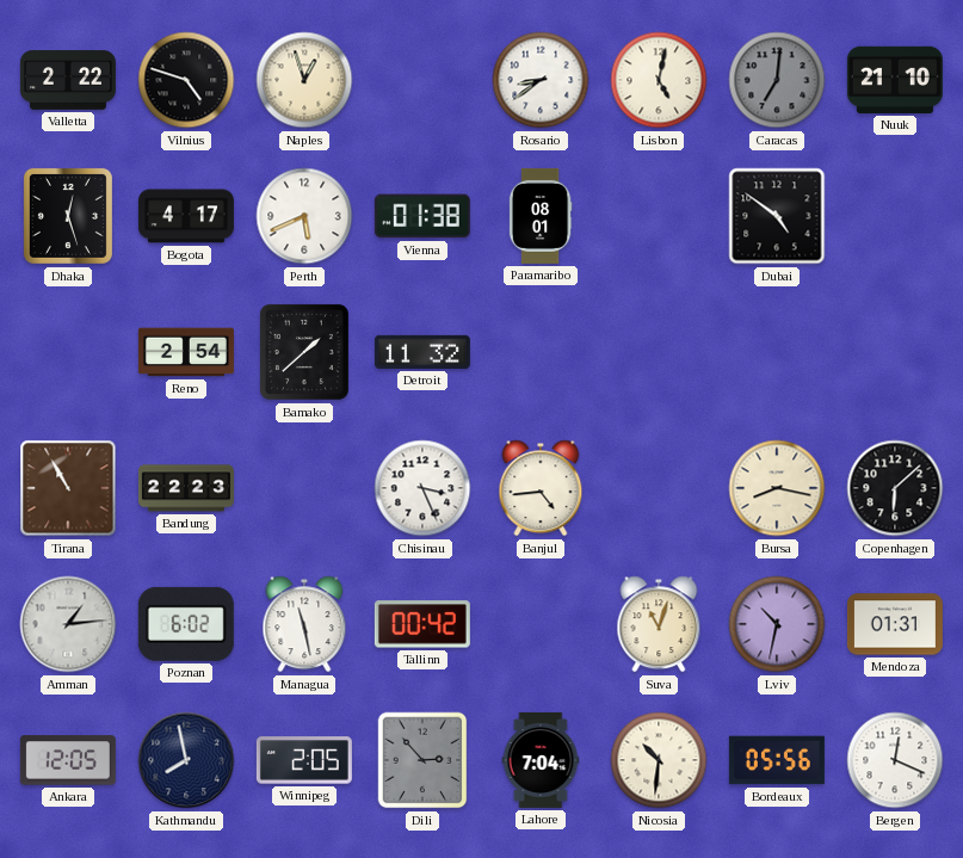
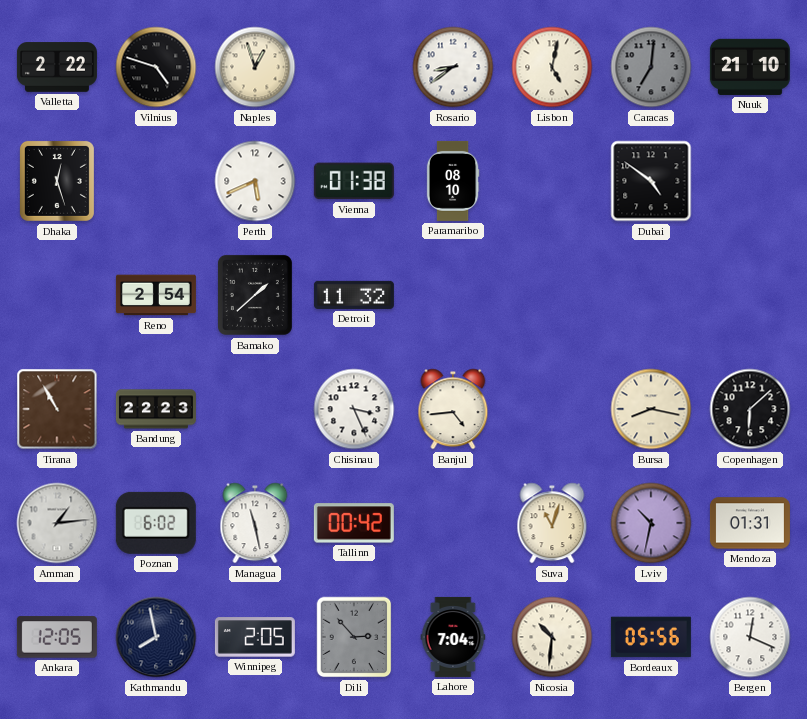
Bogota: 4:17 -> none
Paramaribo: 08:01 -> 08:10
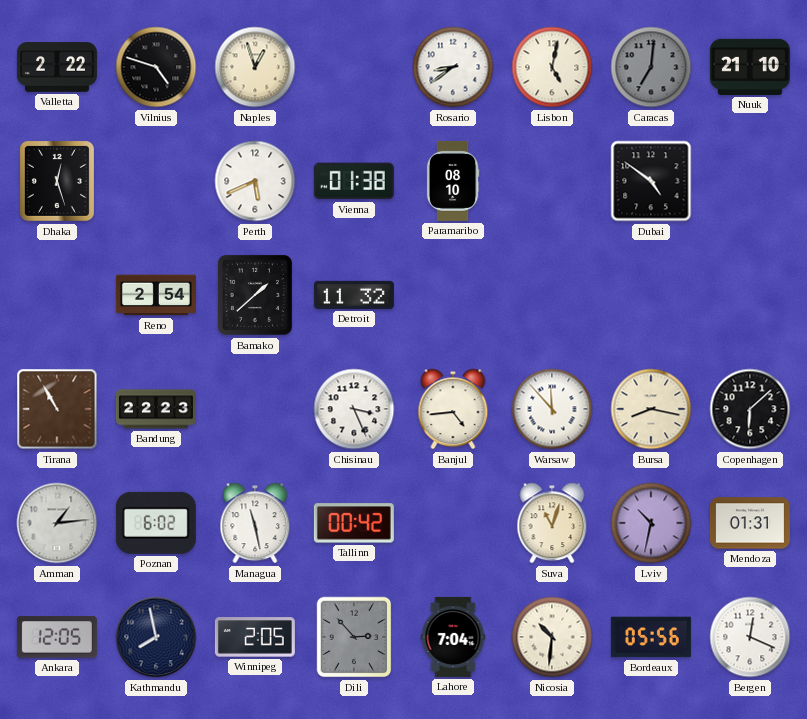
Warsaw: none -> 11:53
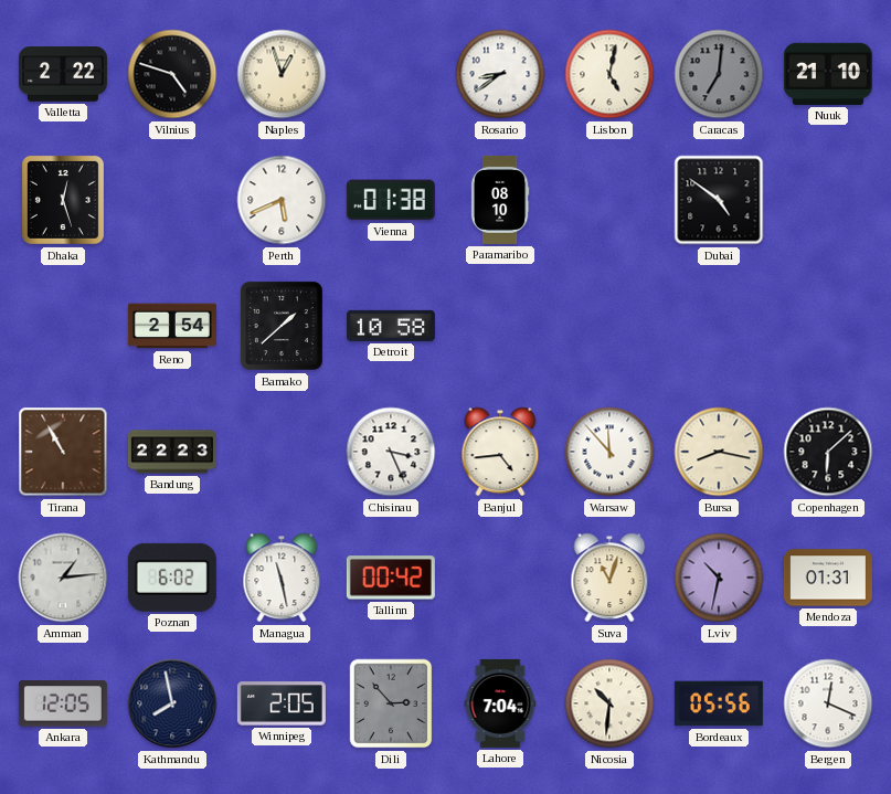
Detroit: 11:32 -> 10:58
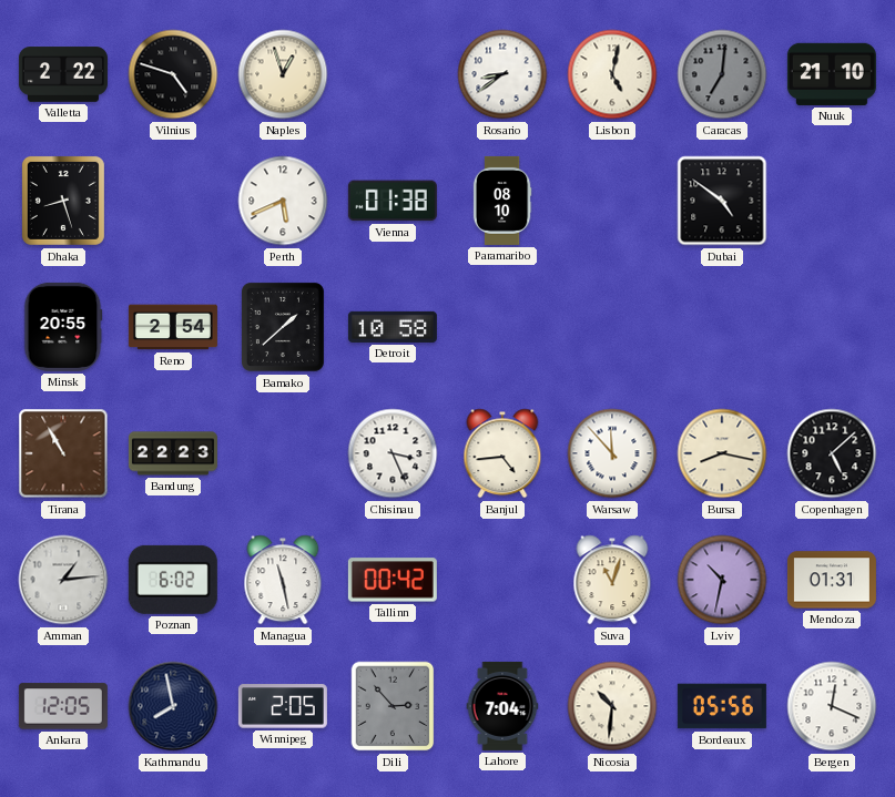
Dhaka: 12:27 -> 8:27
Minsk: none -> 20:55
Copenhagen: 6:08 -> 5:08
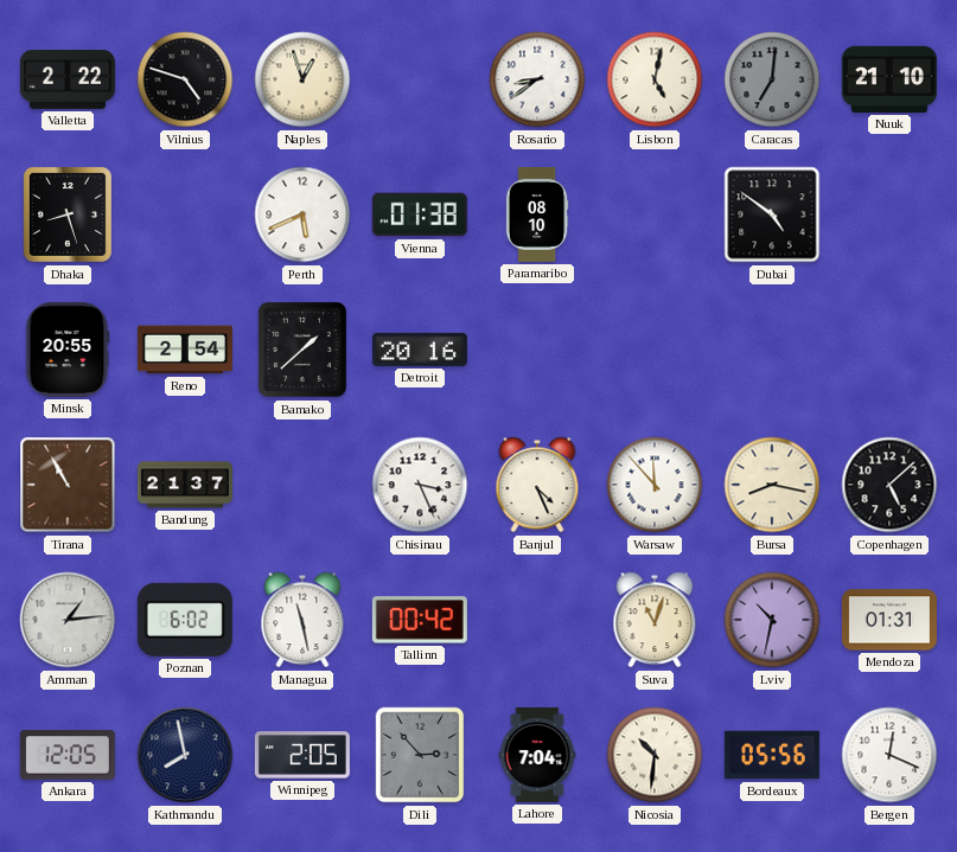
Detroit: 10:58 -> 20:16
Bandung: 22:23 -> 21:37
Banjul: 4:44 -> 4:26
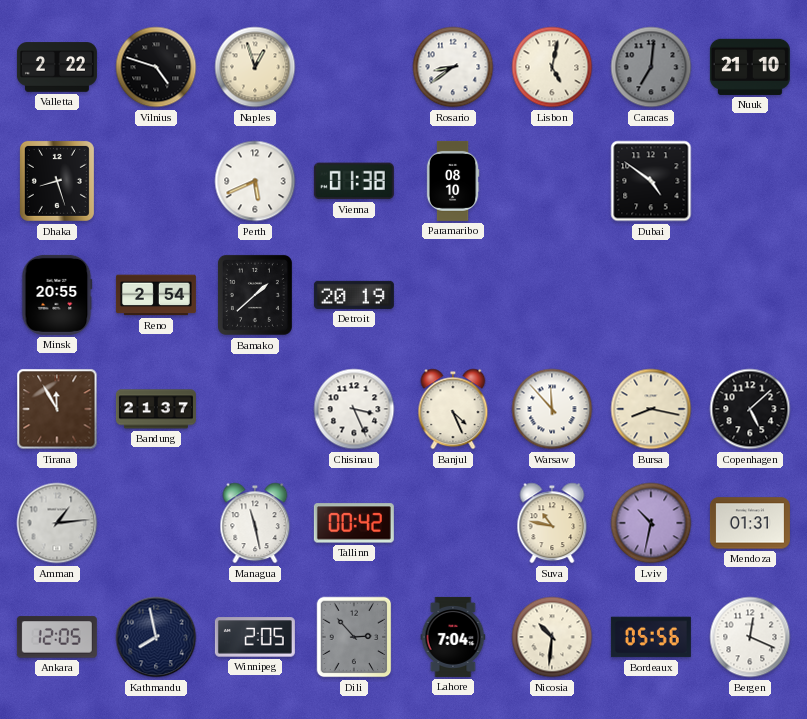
Detroit: 20:16 -> 20:19
Tirana: 10:55 -> 11:55
Poznan: 6:02 -> none
Suva: 11:03 -> 10:47
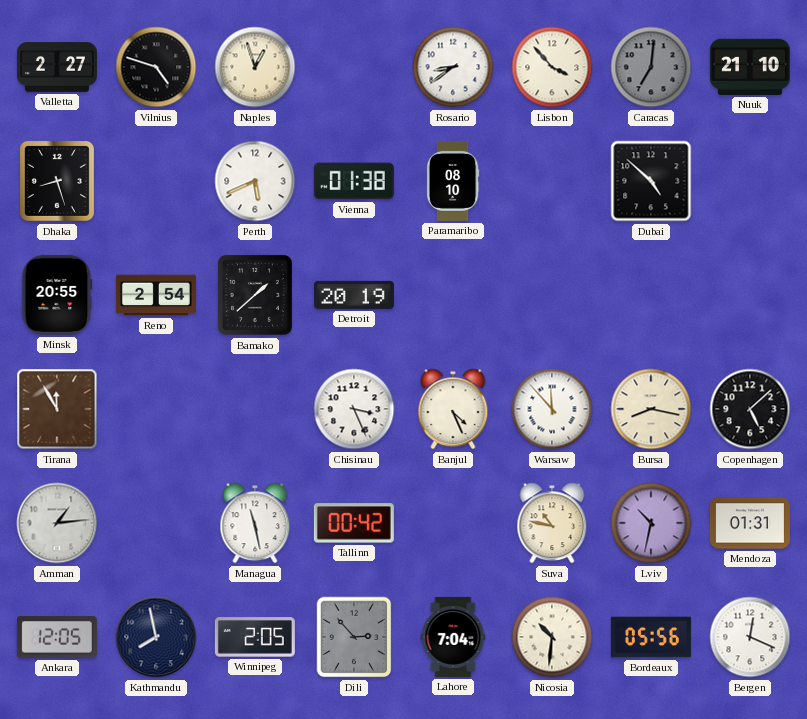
Valletta: 2:22 -> 2:27
Lisbon: 5:02 -> 3:53
Dubai: 4:51 -> 4:52
Bandung: 21:37 -> none
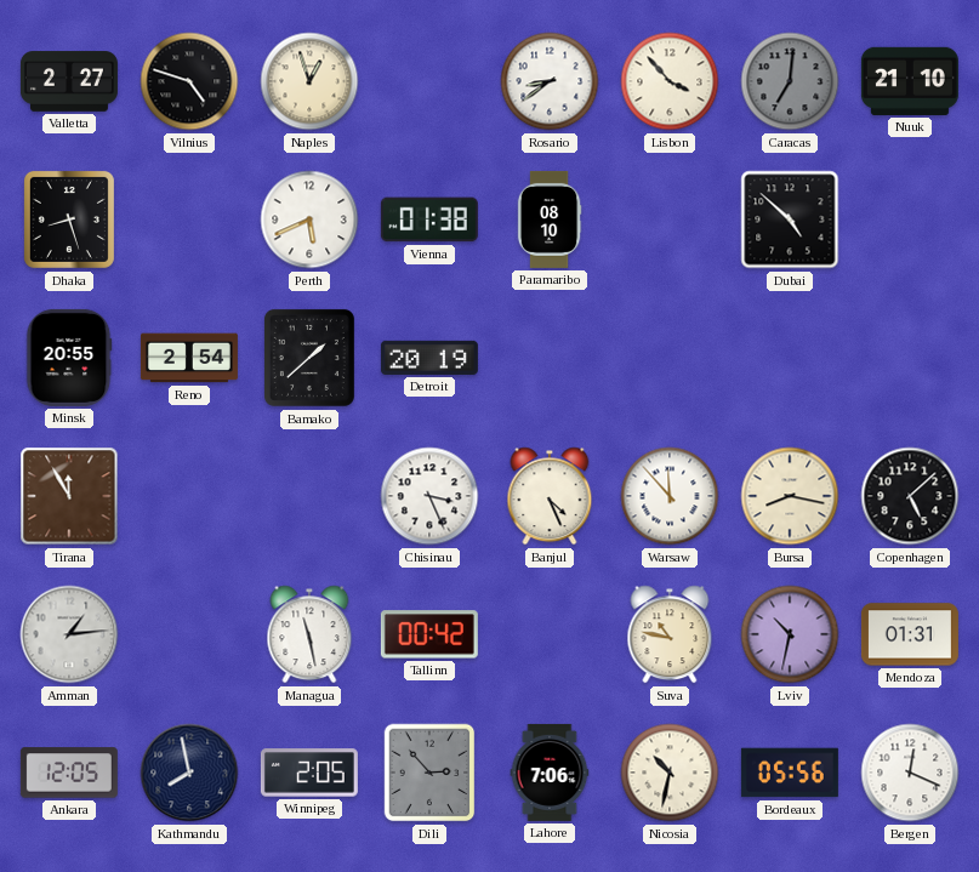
Lahore: 7:04 -> 7:06
Nicosia: 10:31 -> 10:32
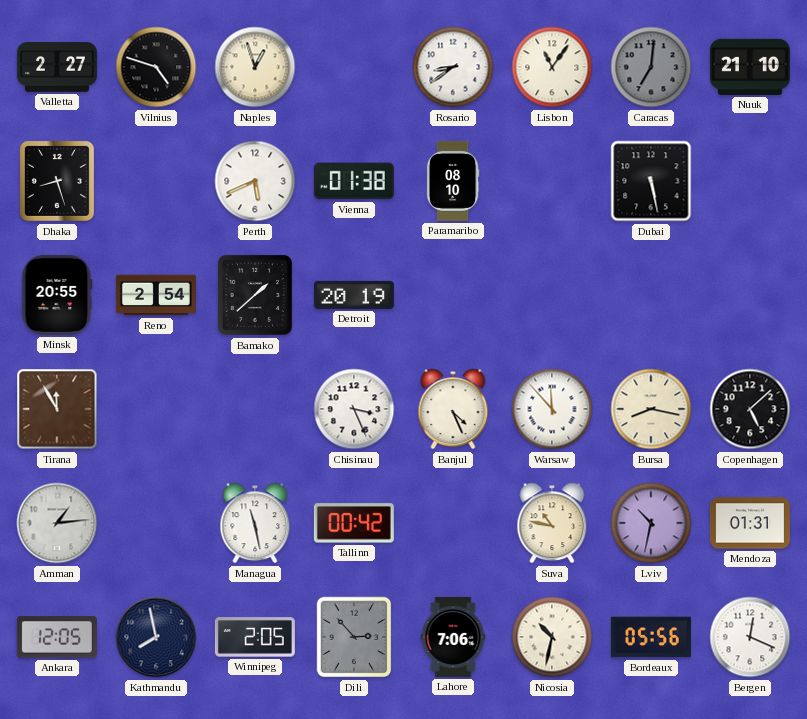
Lisbon: 3:53 -> 11:06
Dubai: 4:52 -> 5:28
